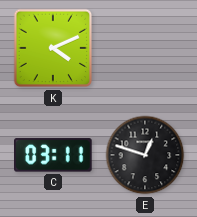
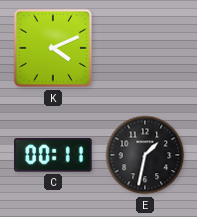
C: 03:11 -> 00:11
E: 12:48 -> 1:32
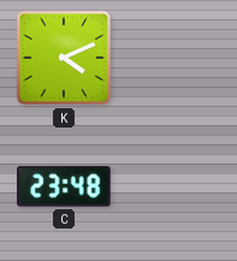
C: 00:11 -> 23:48
E: 1:32 -> none
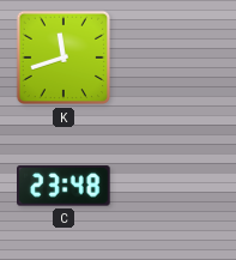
K: 4:11 -> 11:42
